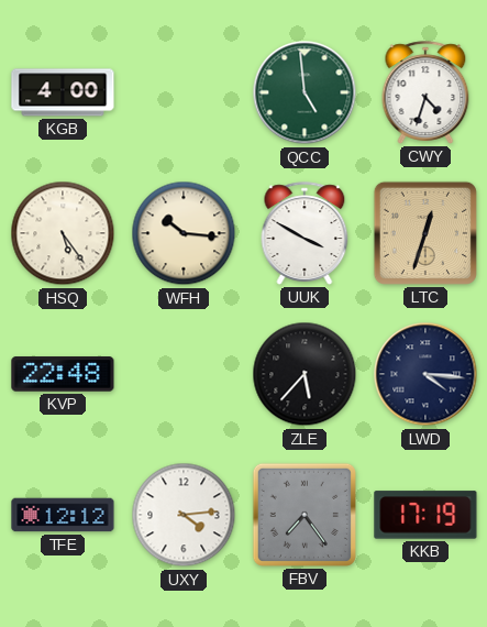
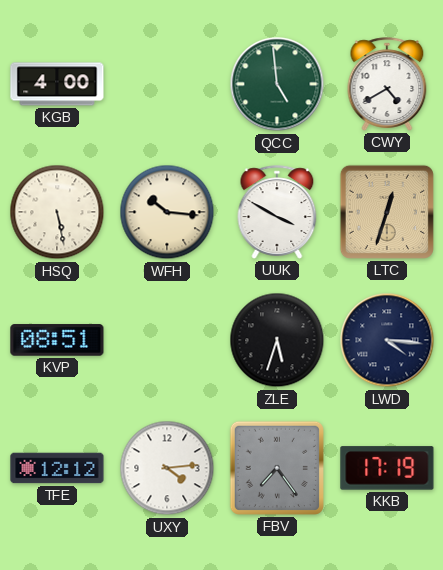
CWY: 4:33 -> 4:40
HSQ: 5:24 -> 5:28
KVP: 22:48 -> 08:51
ZLE: 5:37 -> 5:33
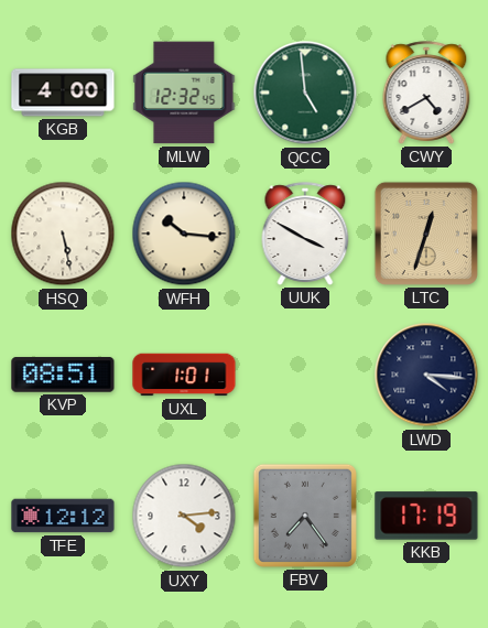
MLW: none -> 12:32
UXL: none -> 1:01
ZLE: 5:33 -> none
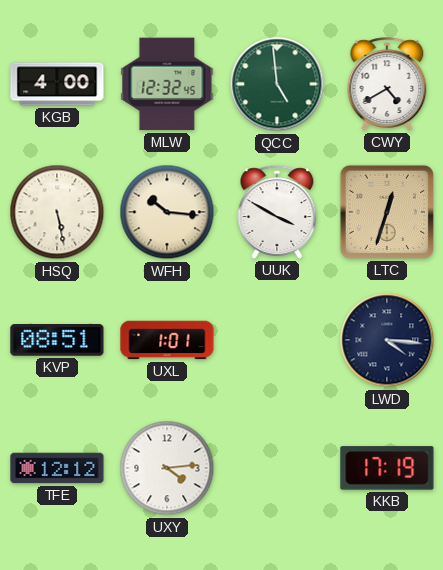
FBV: 7:24 -> none
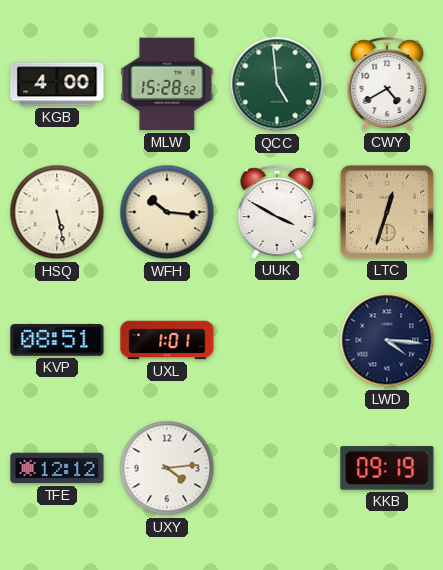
MLW: 12:32 -> 15:28
KKB: 17:19 -> 09:19
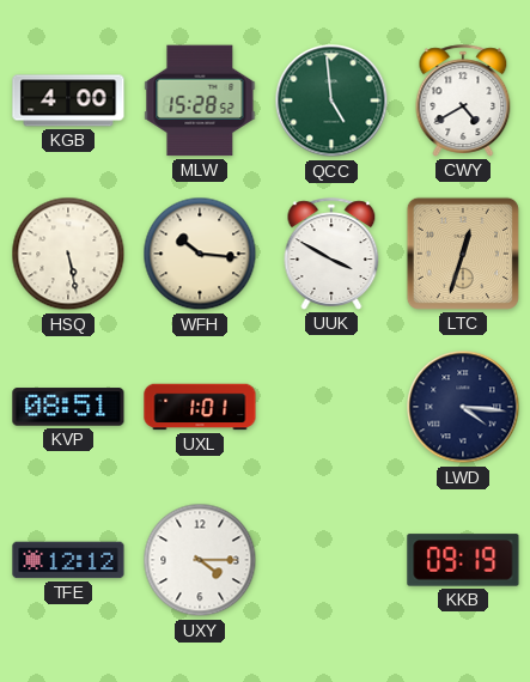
UXY: 4:14 -> 4:15
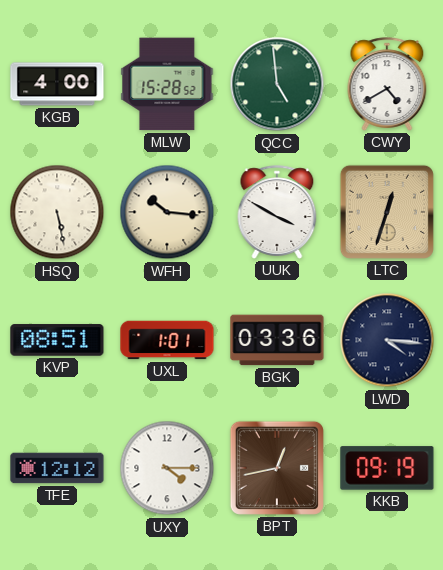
BGK: none -> 03:36
BPT: none -> 12:43
